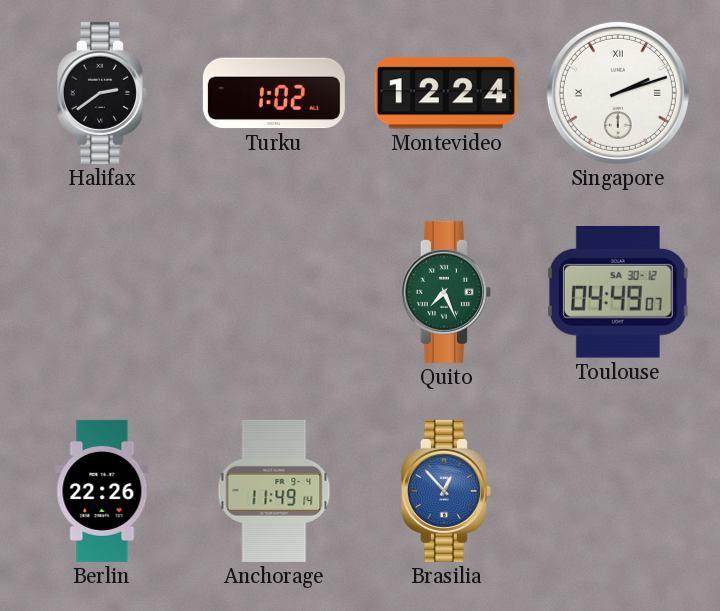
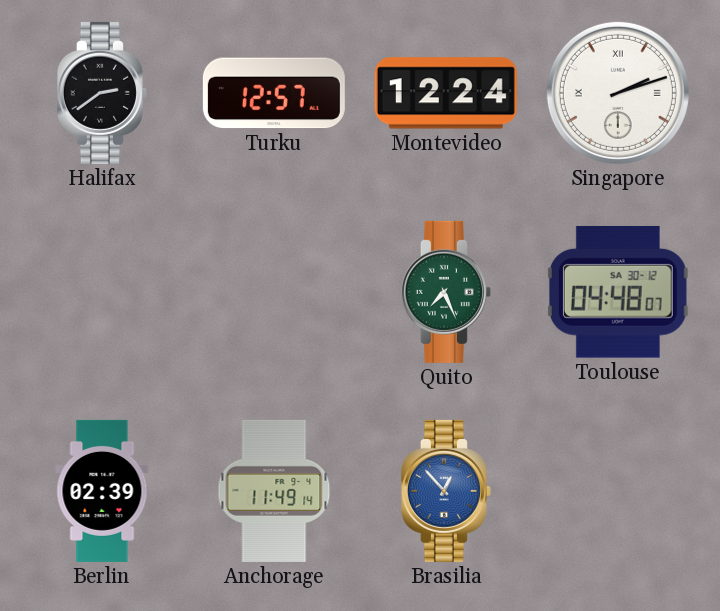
Turku: 1:02 -> 12:57
Toulouse: 04:49 -> 04:48
Berlin: 22:26 -> 02:39
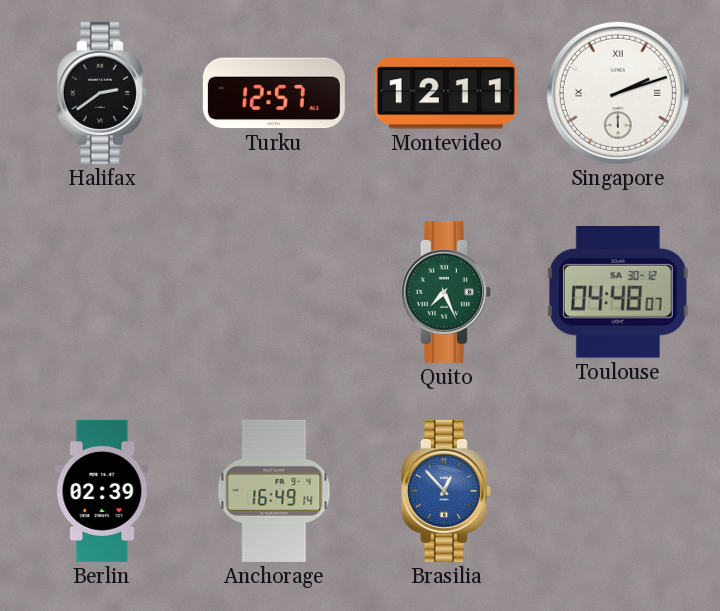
Montevideo: 12:24 -> 12:11
Anchorage: 11:49 -> 16:49
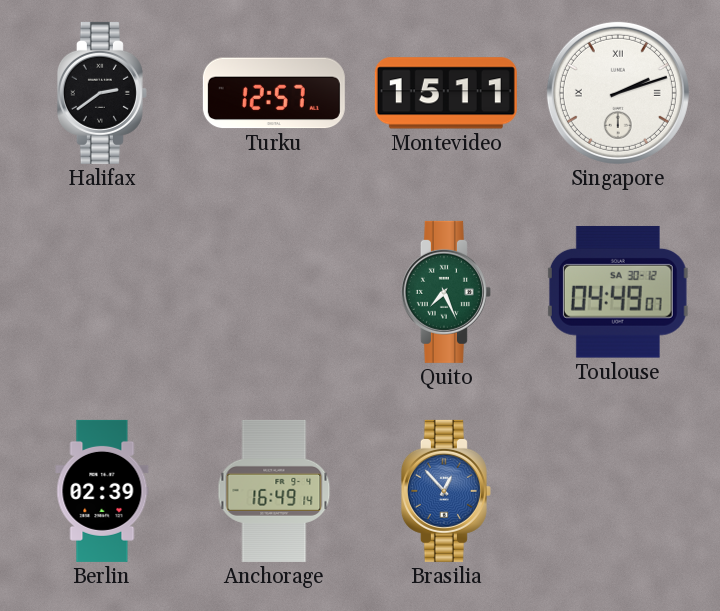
Montevideo: 12:11 -> 15:11
Toulouse: 04:48 -> 04:49
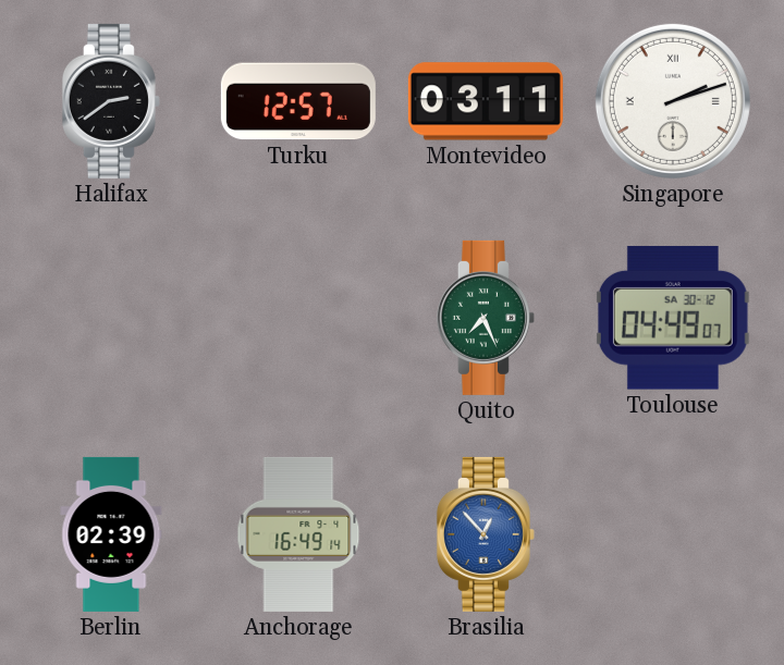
Montevideo: 15:11 -> 03:11
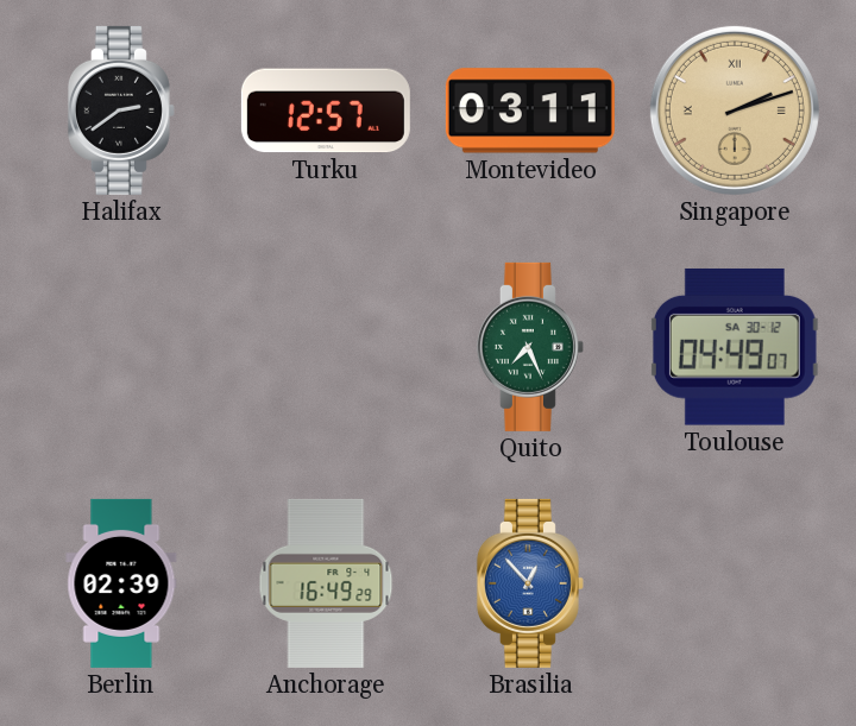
Singapore dial: white -> champagne
Anchorage: 16:49:14 -> 16:49:29
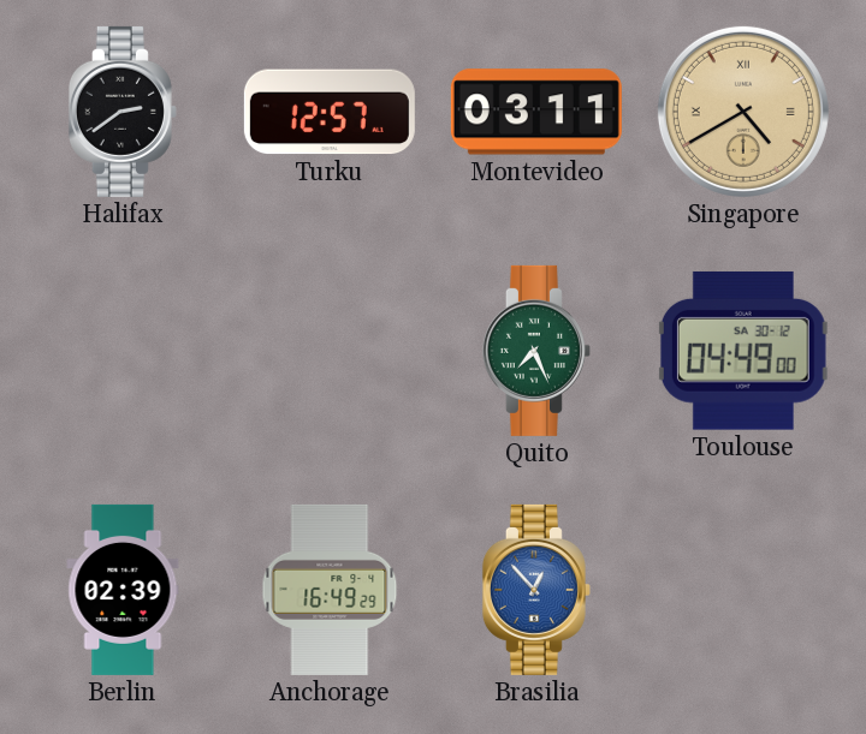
Singapore: 2:12 -> 4:40
Toulouse: 04:49:07 -> 04:49:00
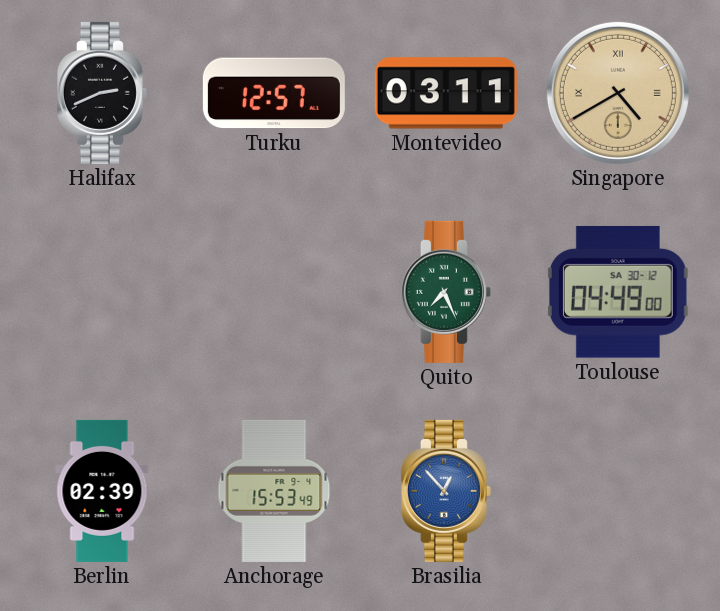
Halifax: 2:39 -> 2:41
Anchorage: 16:49 -> 15:53
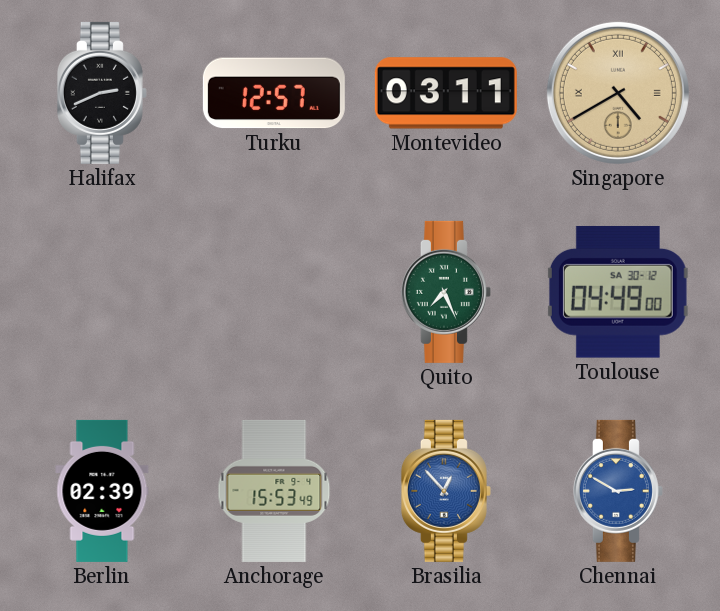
Chennai: none -> 2:50
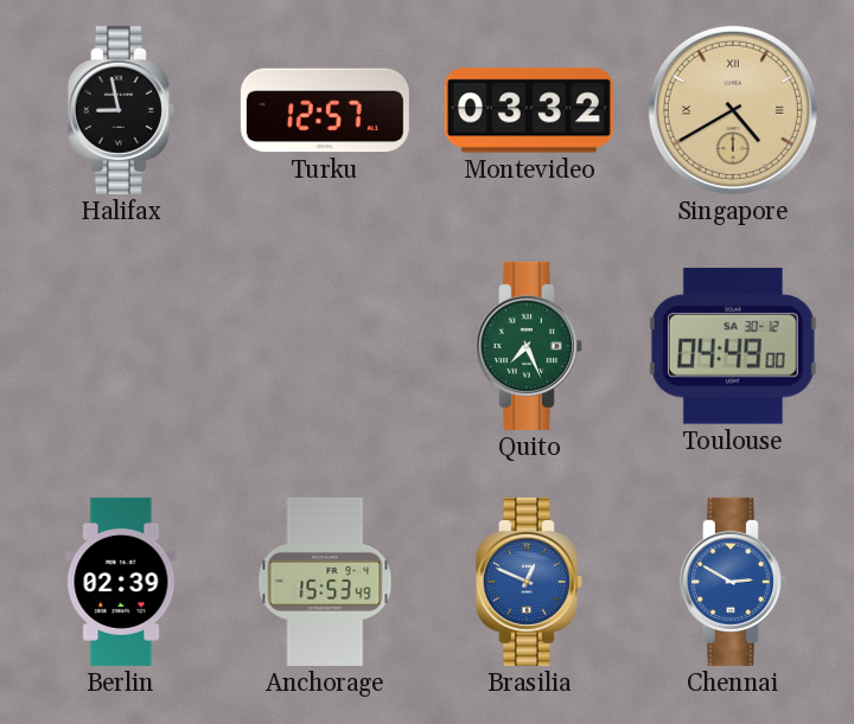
Halifax: 2:41 -> 8:58
Montevideo: 03:11 -> 03:32
Brasilia: 12:53 -> 12:49
